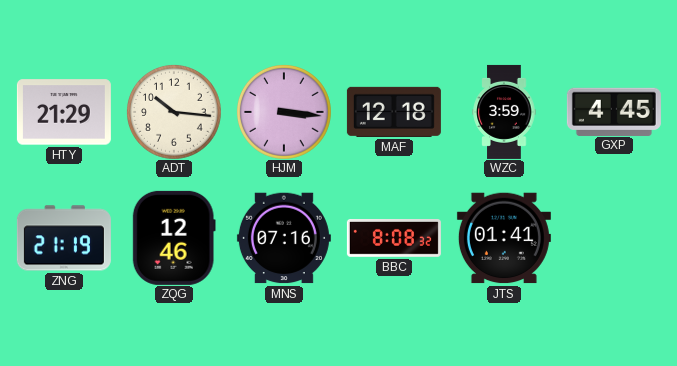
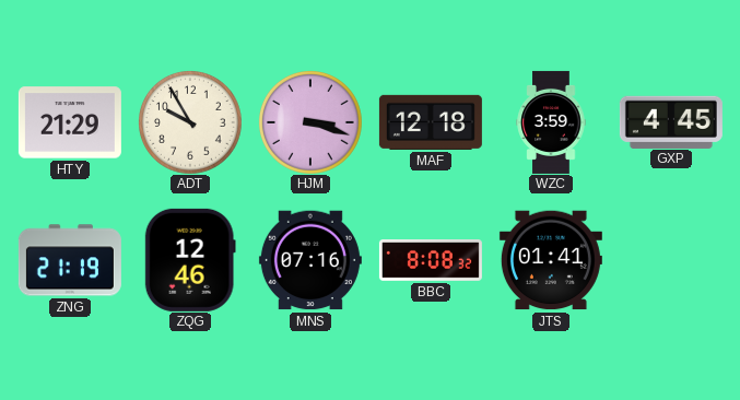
ADT: 10:16 -> 9:55
HJM: 3:16 -> 3:18
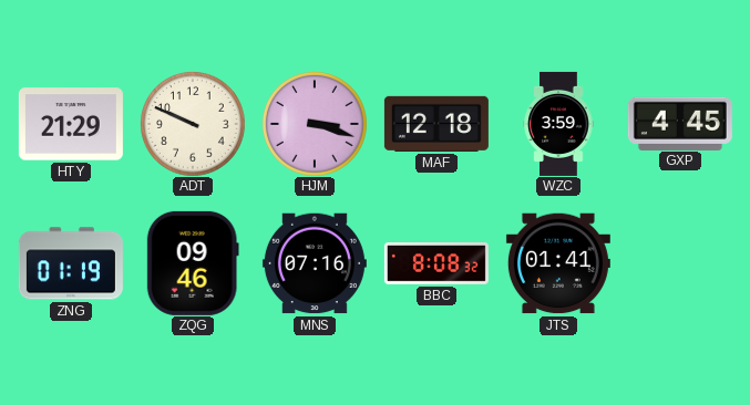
ADT: 9:55 -> 9:49
ZNG: 21:19 -> 01:19
ZQG: 12:46 -> 09:46
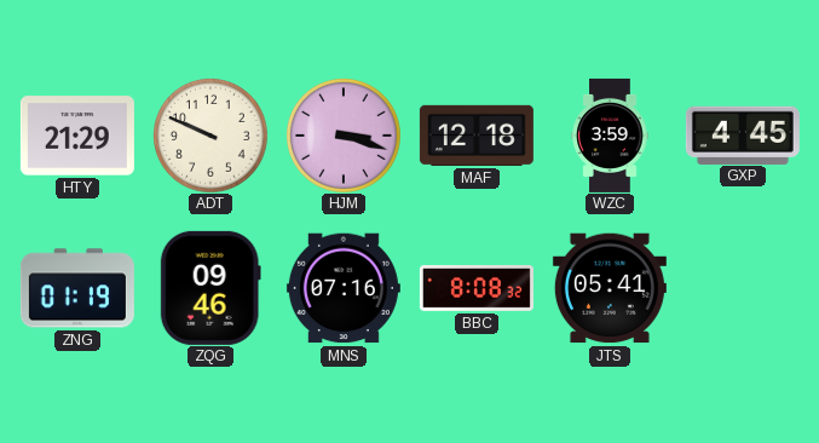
JTS: 01:41 -> 05:41
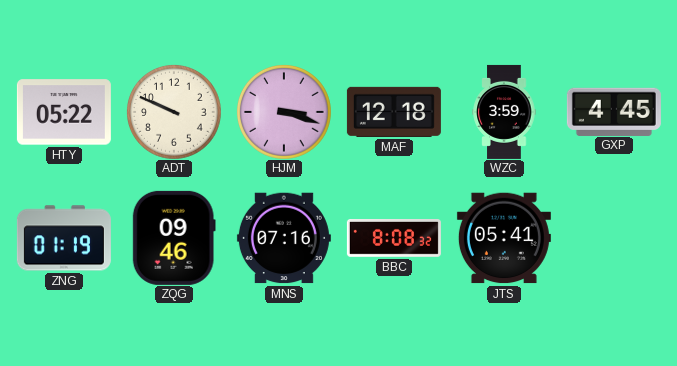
HTY: 21:29 -> 05:22
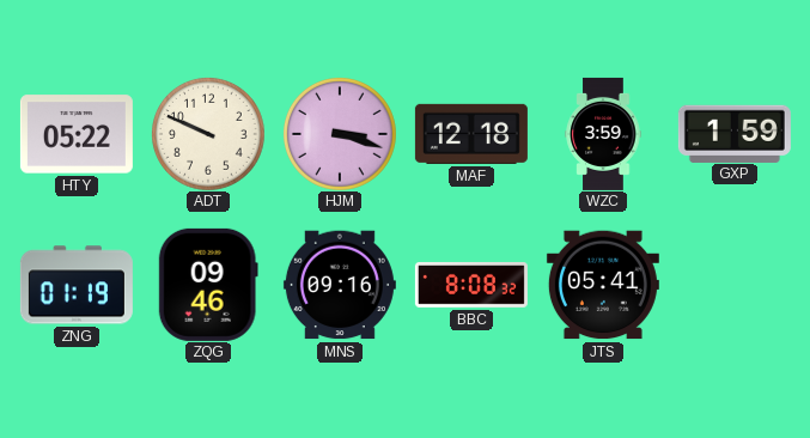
GXP: 4:45 -> 1:59
MNS: 07:16 -> 09:16
